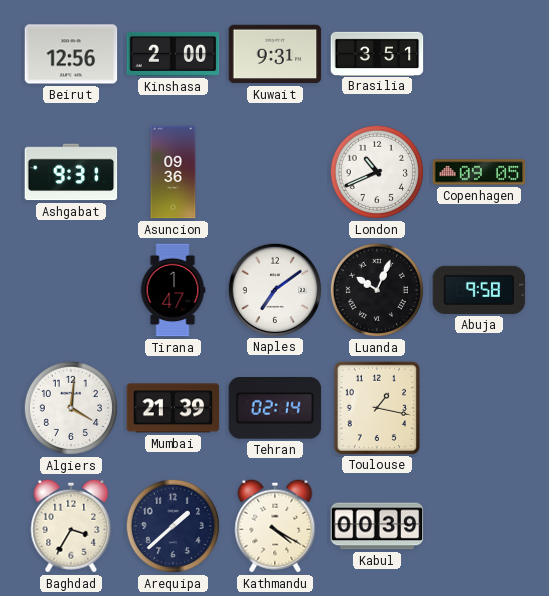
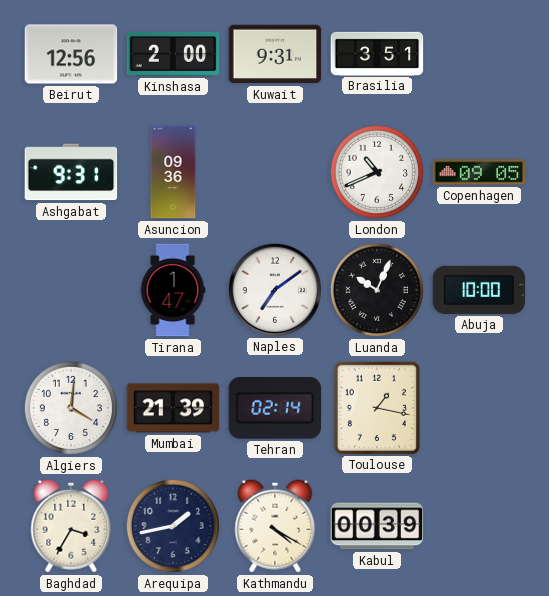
Abuja: 9:58 -> 10:00
Arequipa: 1:38 -> 1:43
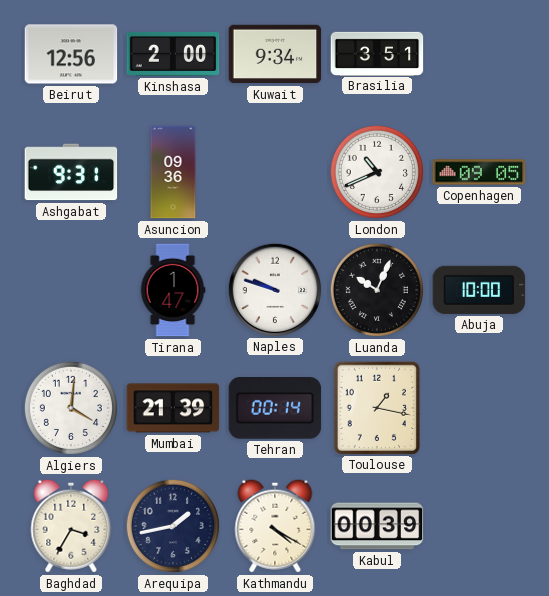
Kuwait: 9:31 -> 9:34
Naples: 7:09 -> 9:48
Tehran: 02:14 -> 00:14
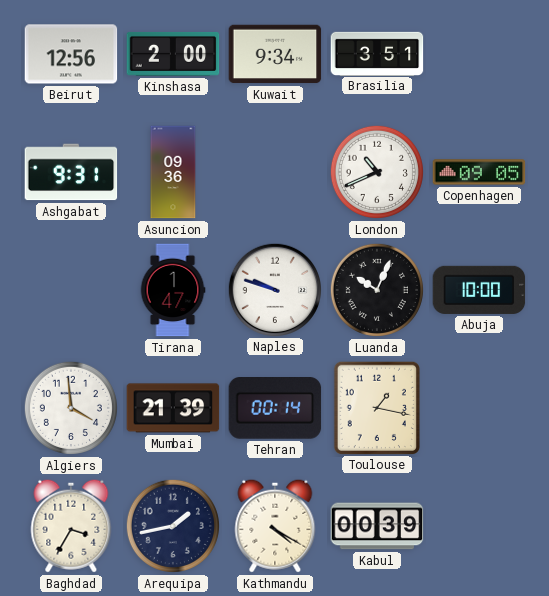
Algiers: 4:01 -> 3:59
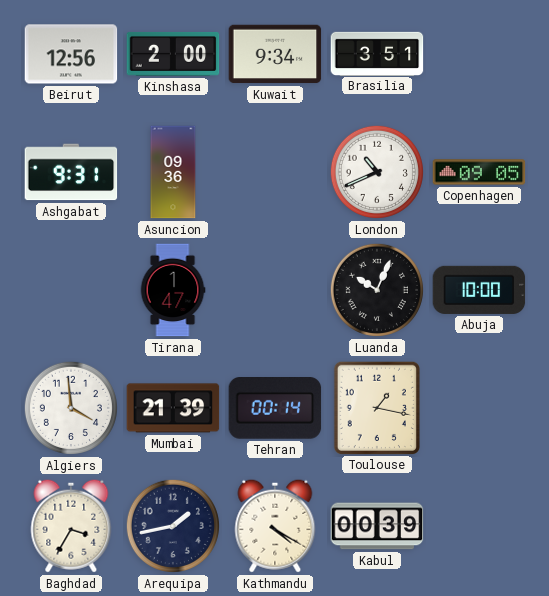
Naples: 9:48 -> none
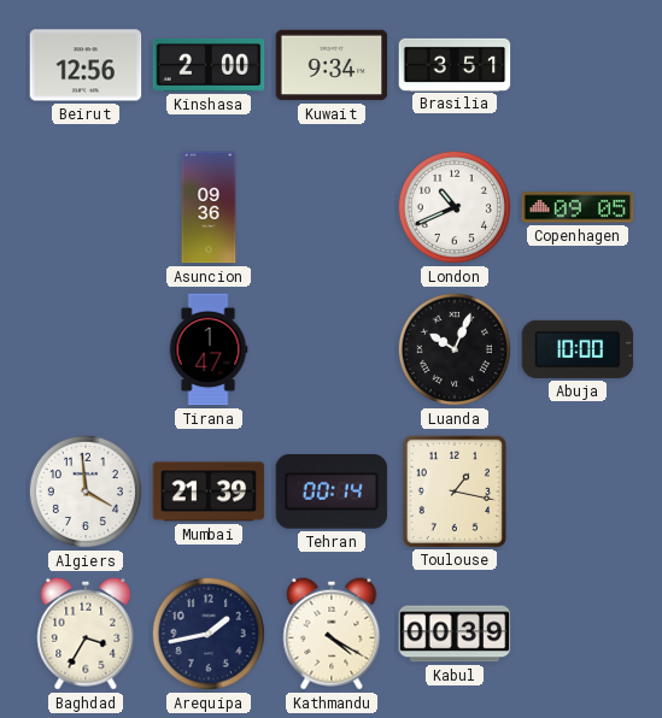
Ashgabat: 9:31 -> none
